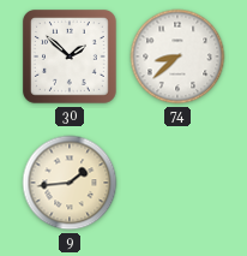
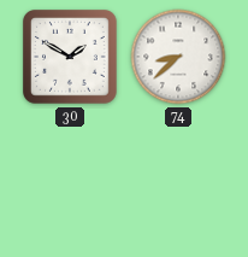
30: 1:52 -> 1:50
9: 1:44 -> none
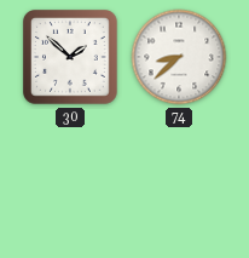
30: 1:50 -> 1:52
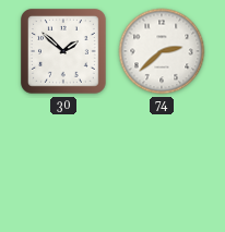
74: 8:38 -> 2:38
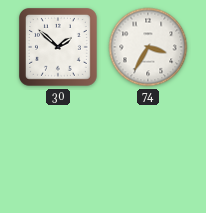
74: 2:38 -> 3:35
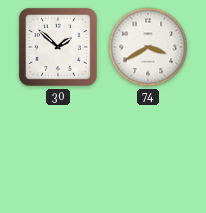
74: 3:35 -> 3:40
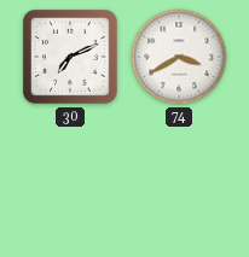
30: 1:52 -> 7:11
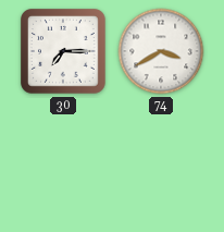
30: 7:11 -> 7:15
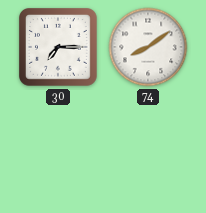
74: 3:40 -> 8:09
